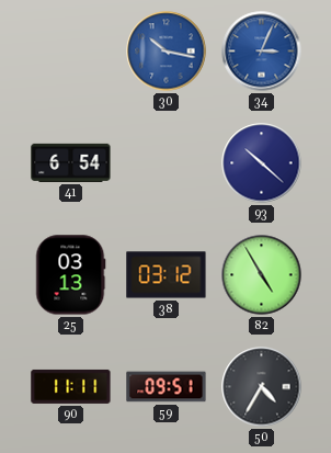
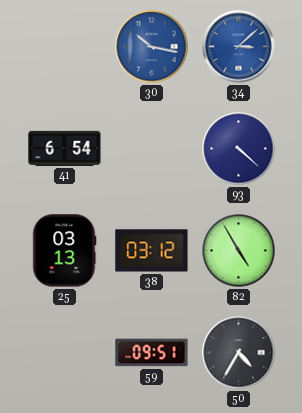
34: 3:04 -> 3:08
93: 10:22 -> 4:22
90: 11:11 -> none
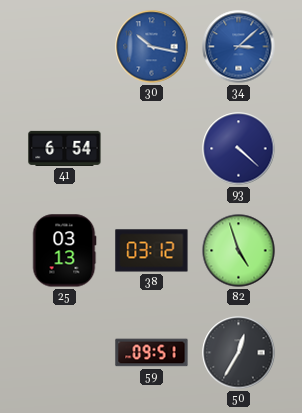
82: 4:55 -> 4:57
50: 4:35 -> 12:35
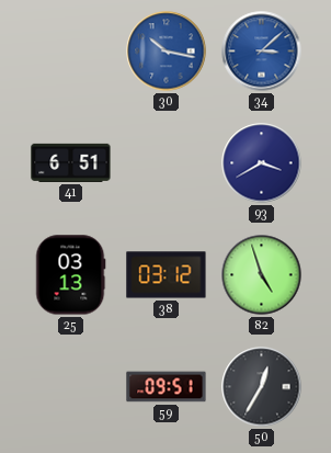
41: 6:54 -> 6:51
93: 4:22 -> 3:40
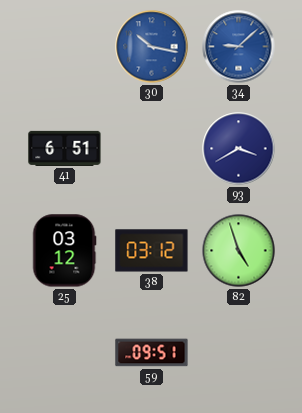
34: 3:08 -> 9:08
25: 03:13 -> 03:12
50: 12:35 -> none
